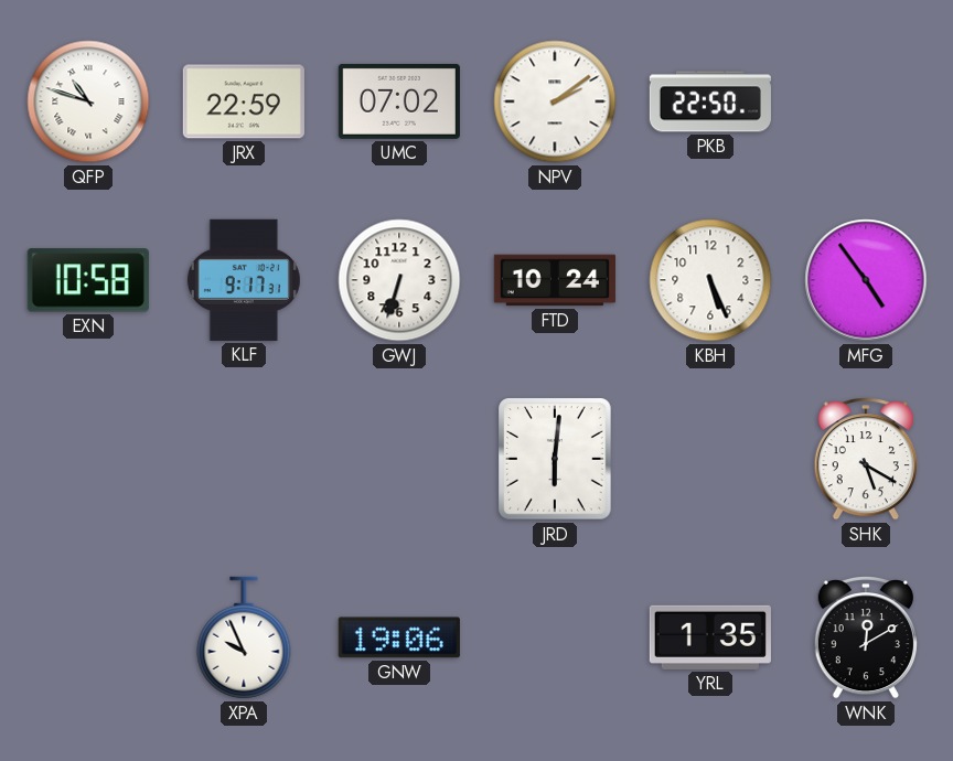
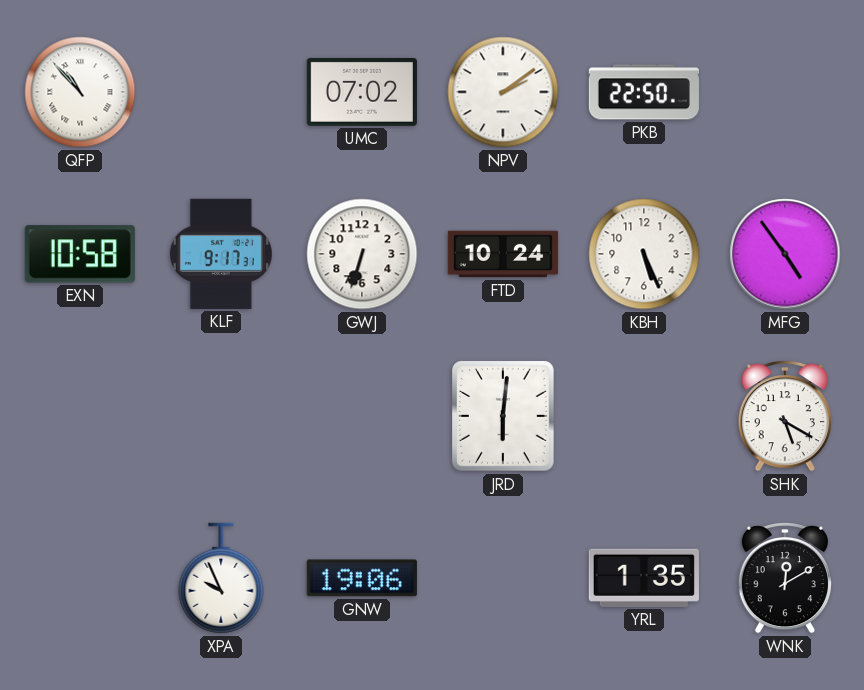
QFP: 10:48 -> 10:53
JRX: 22:59 -> none
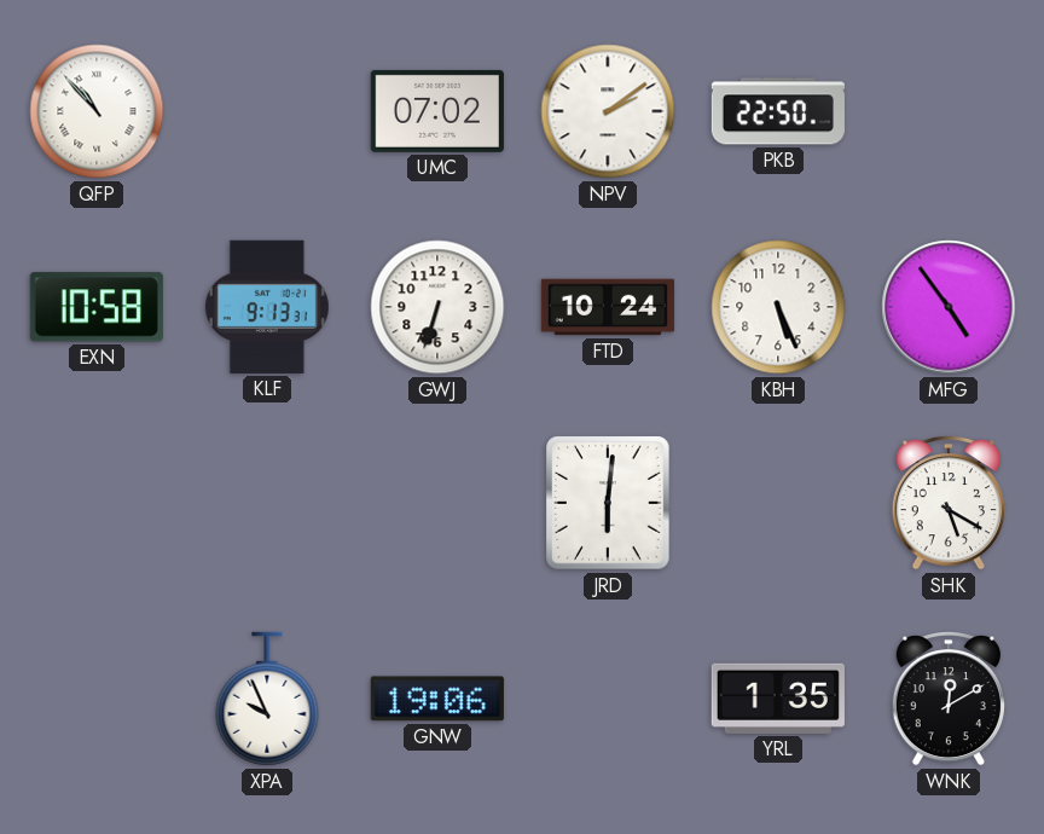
KLF: 9:17 -> 9:13
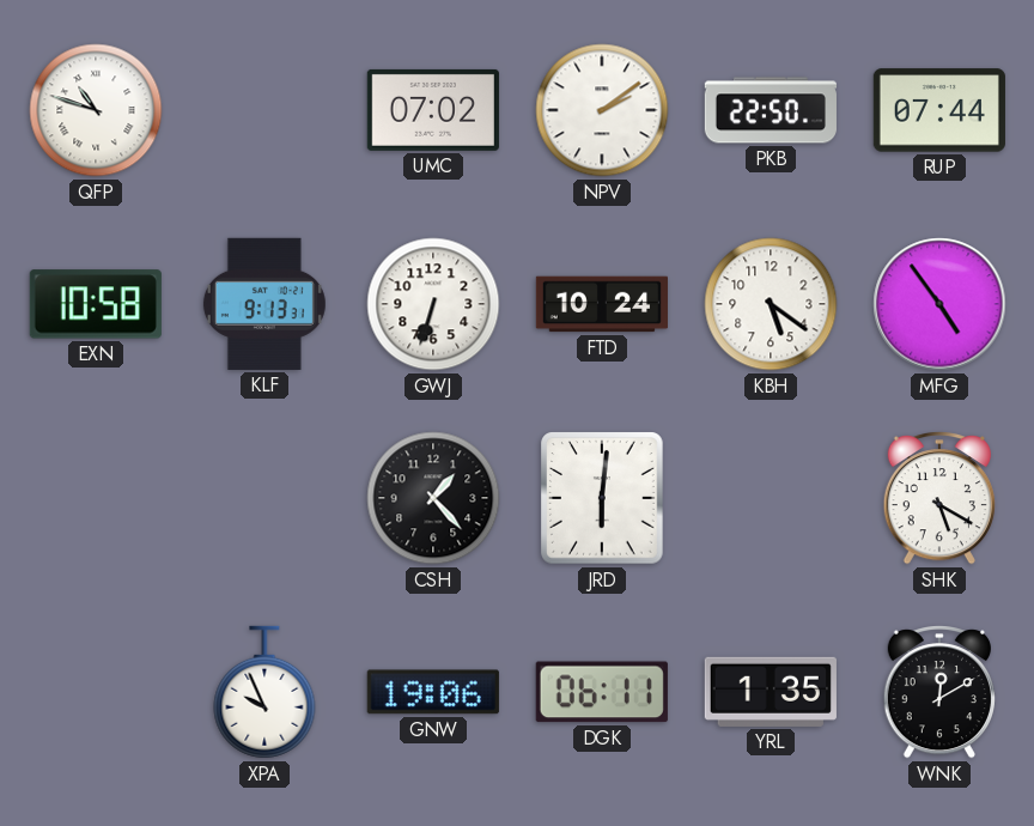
QFP: 10:53 -> 10:48
RUP: none -> 07:44
KBH: 5:26 -> 5:21
CSH: none -> 1:23
DGK: none -> 06:11
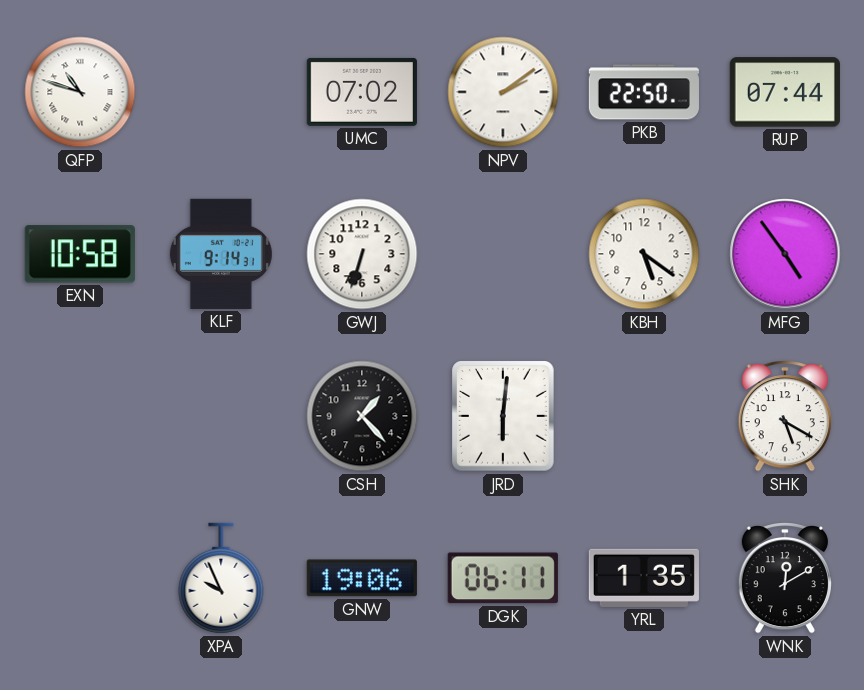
KLF: 9:13 -> 9:14
FTD: 10:24 -> none
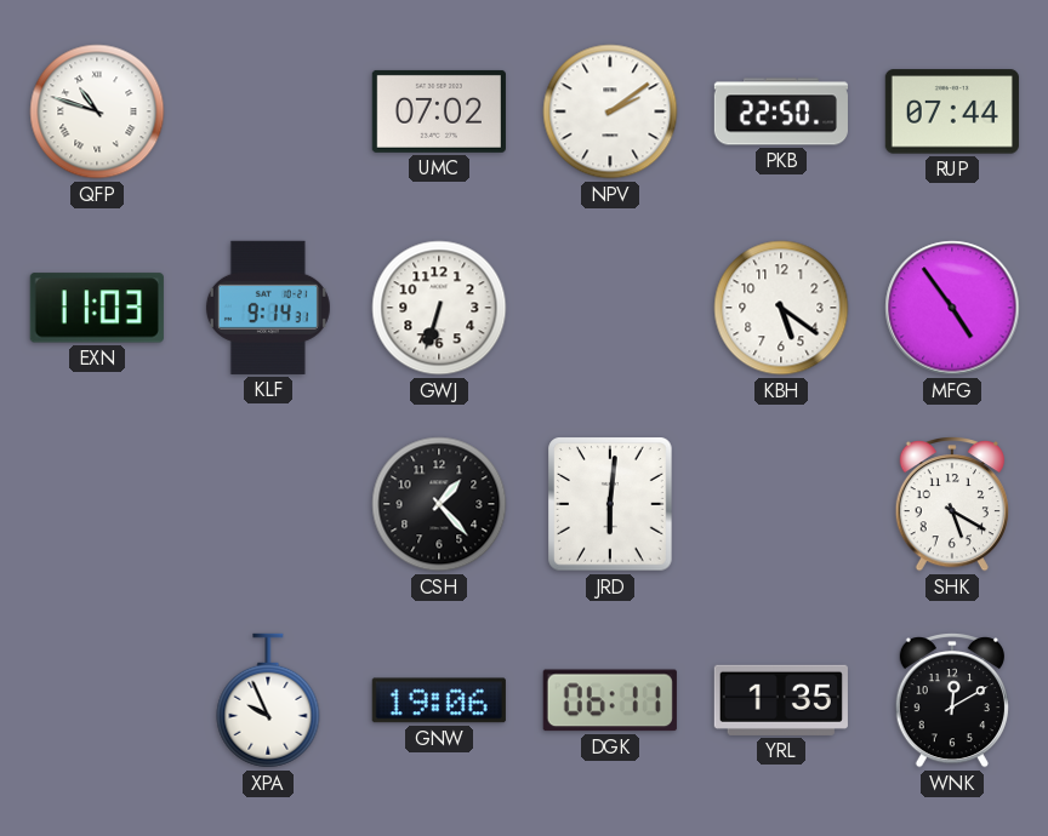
EXN: 10:58 -> 11:03
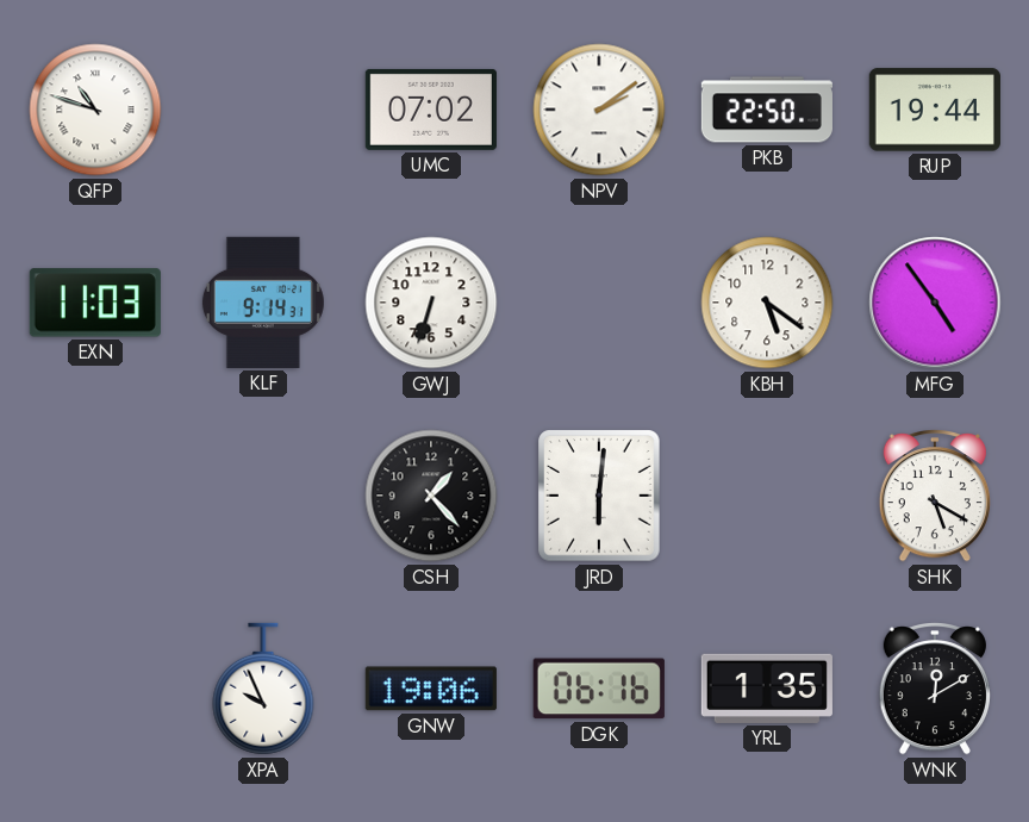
RUP: 07:44 -> 19:44
DGK: 06:11 -> 06:16
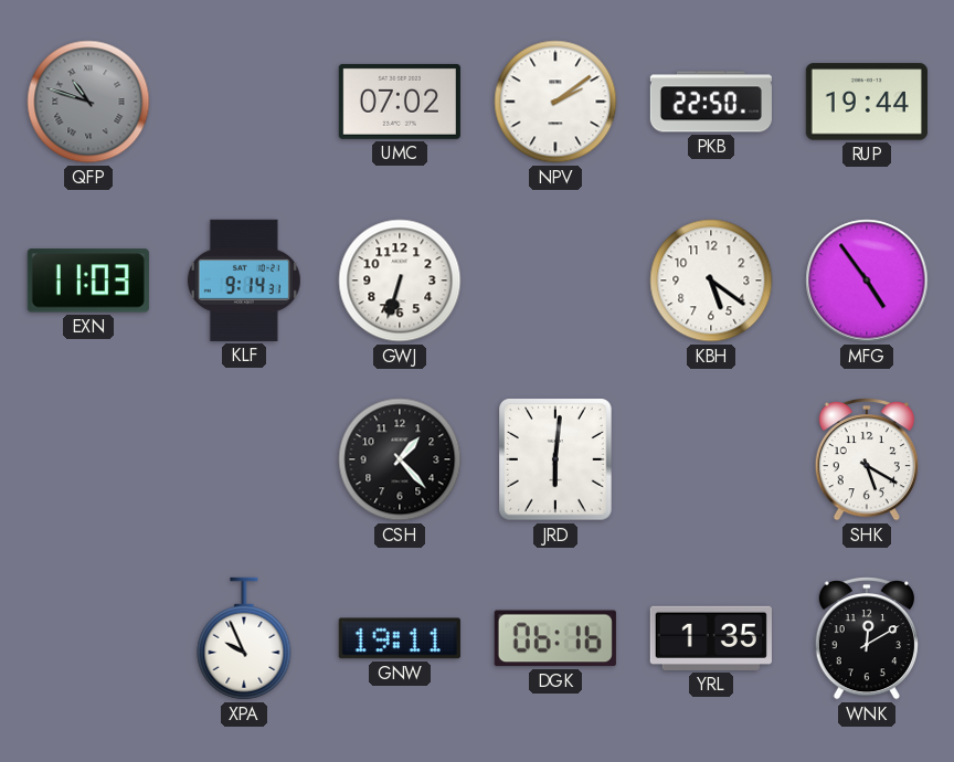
QFP dial: white -> grey
GNW: 19:06 -> 19:11
